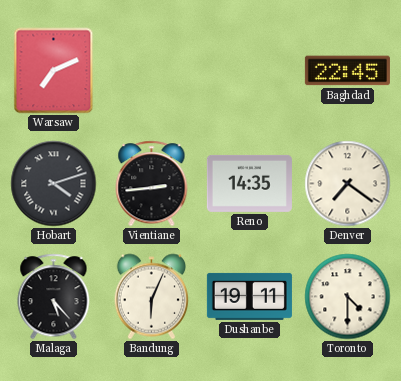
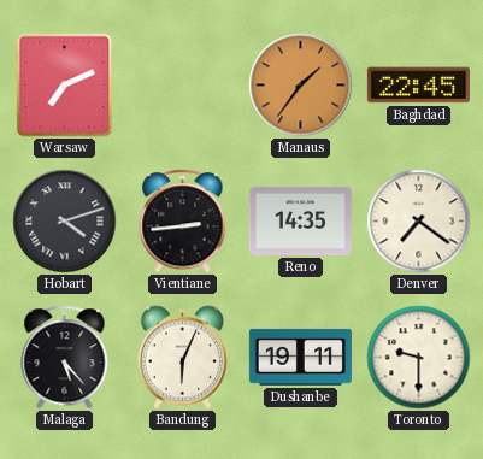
Manaus: none -> 1:36
Toronto: 4:30 -> 9:30
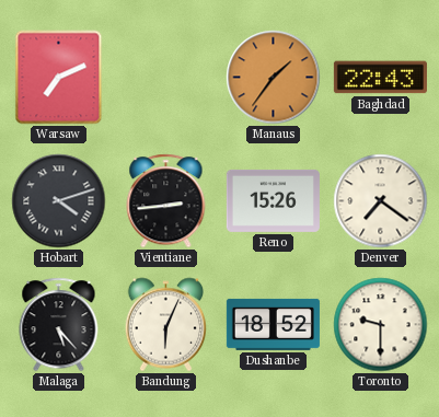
Baghdad: 22:45 -> 22:43
Reno: 14:35 -> 15:26
Dushanbe: 19:11 -> 18:52
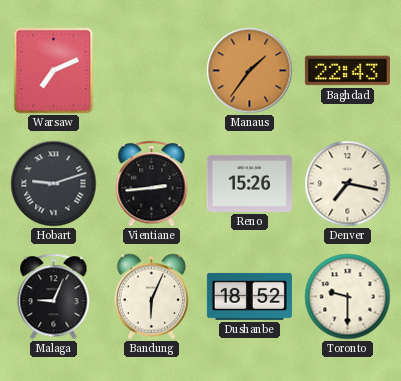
Hobart: 4:12 -> 9:12
Denver: 7:21 -> 7:17
Malaga: 5:23 -> 9:04
